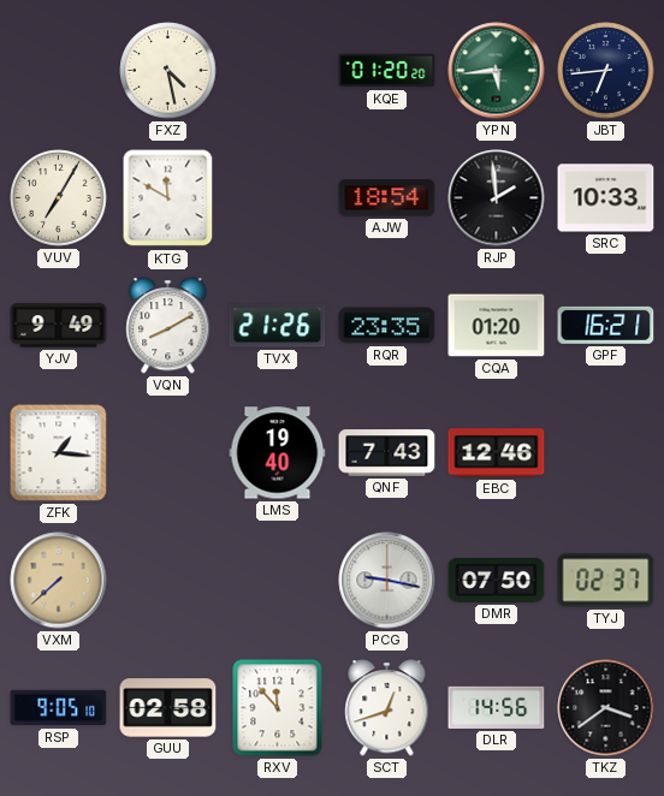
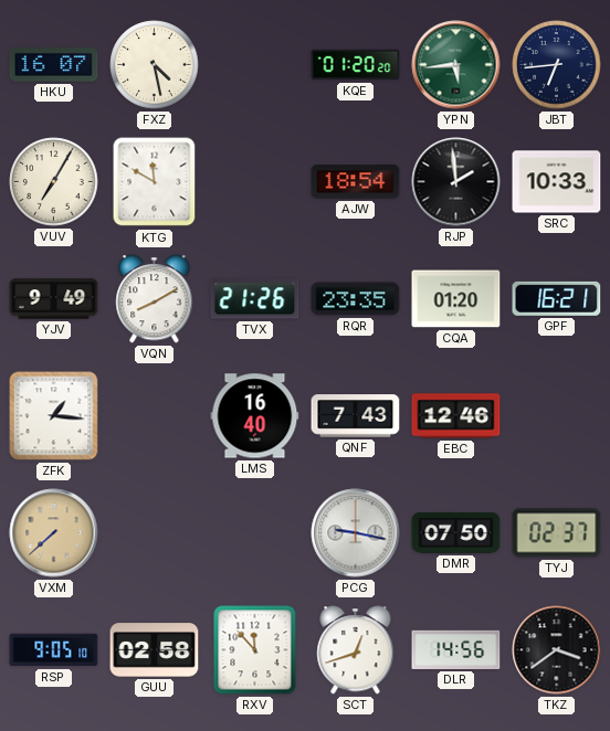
HKU: none -> 16:07
LMS: 19:40 -> 16:40
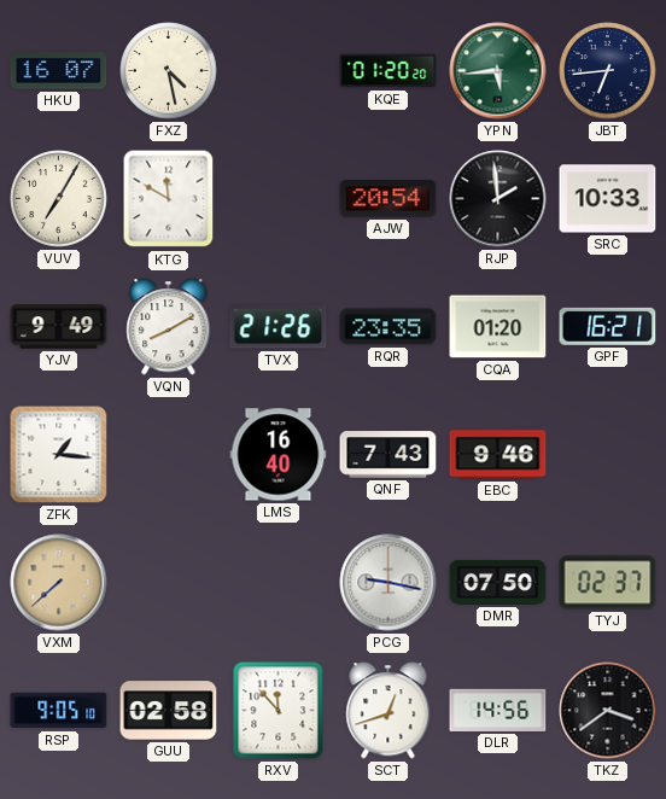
AJW: 18:54 -> 20:54
EBC: 12:46 -> 9:46
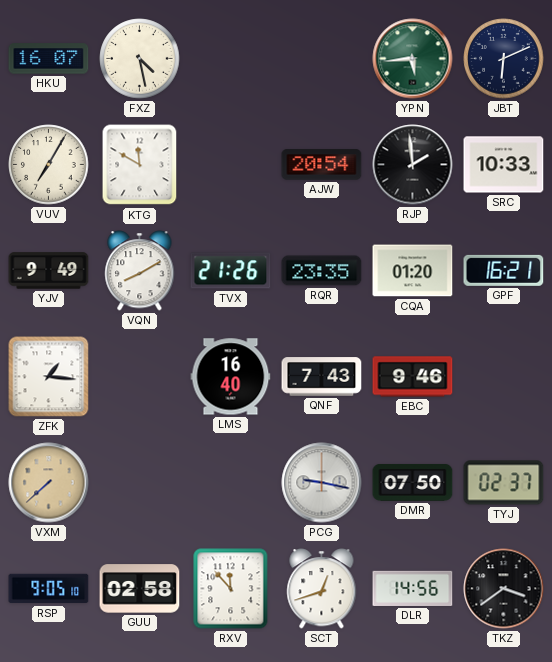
KQE: 01:20 -> none
JBT: 6:44 -> 6:11
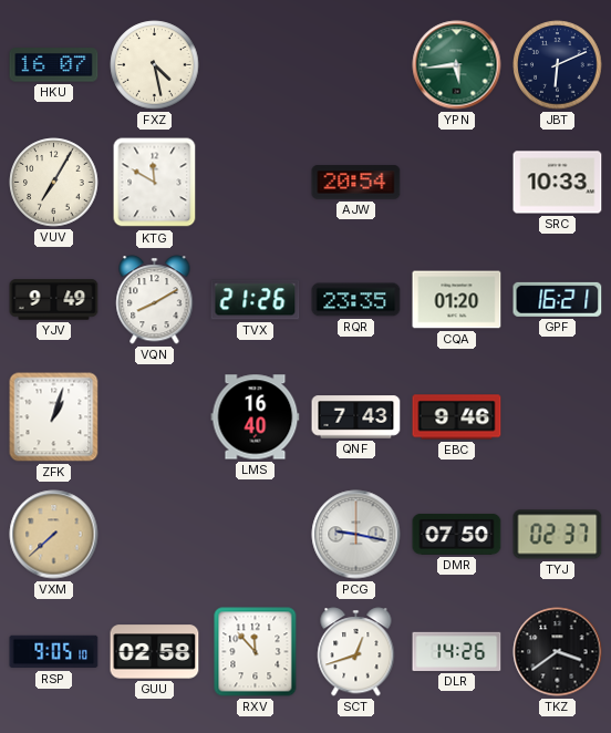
RJP: 1:59 -> none
ZFK: 1:16 -> 1:03
DLR: 14:56 -> 14:26
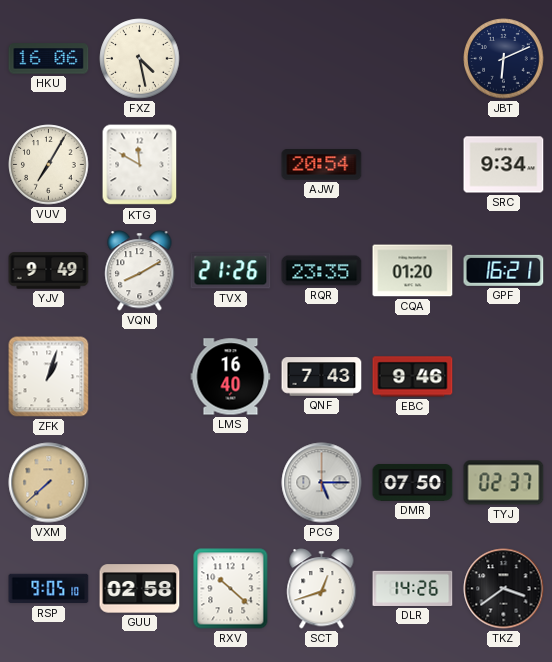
HKU: 16:07 -> 16:06
YPN: 5:44 -> none
SRC: 10:33 -> 9:34
PCG: 9:17 -> 5:15
RXV: 11:53 -> 10:22
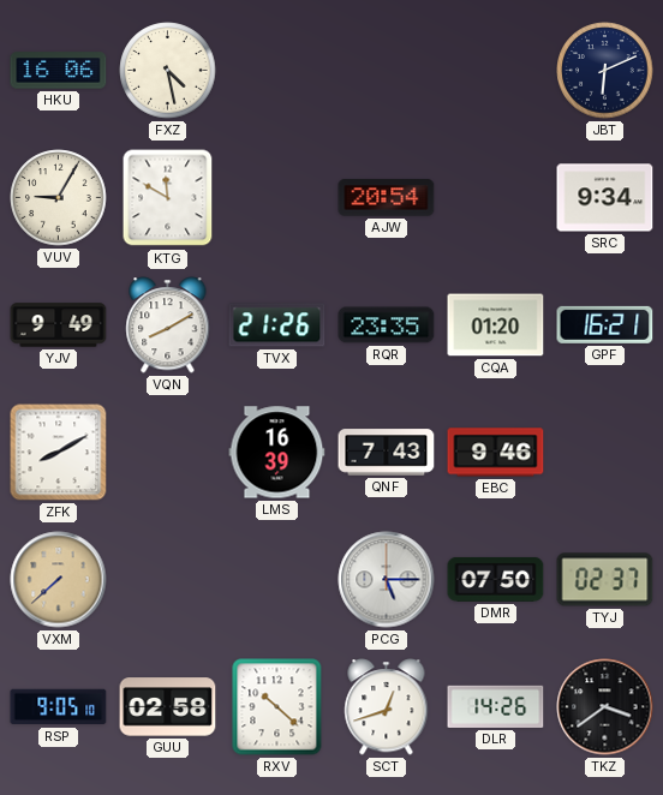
VUV: 7:05 -> 9:05
ZFK: 1:03 -> 8:10
LMS: 16:40 -> 16:39
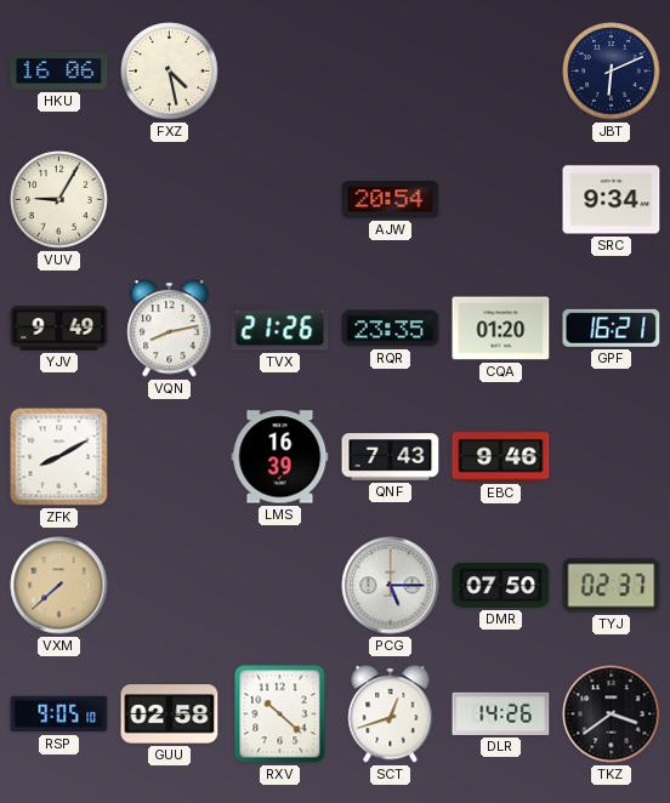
KTG: 11:50 -> none
VQN: 8:10 -> 8:13
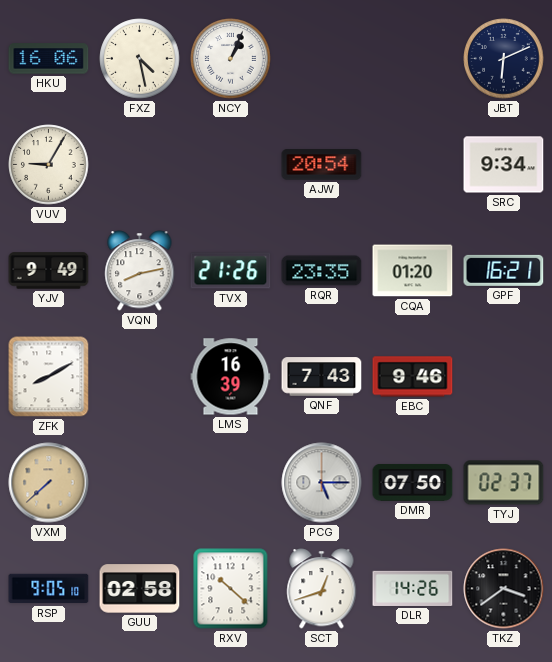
NCY: none -> 1:04
